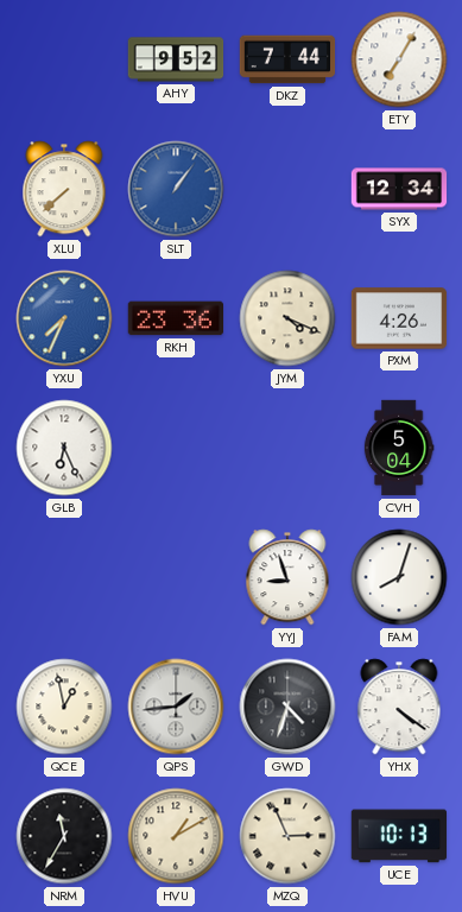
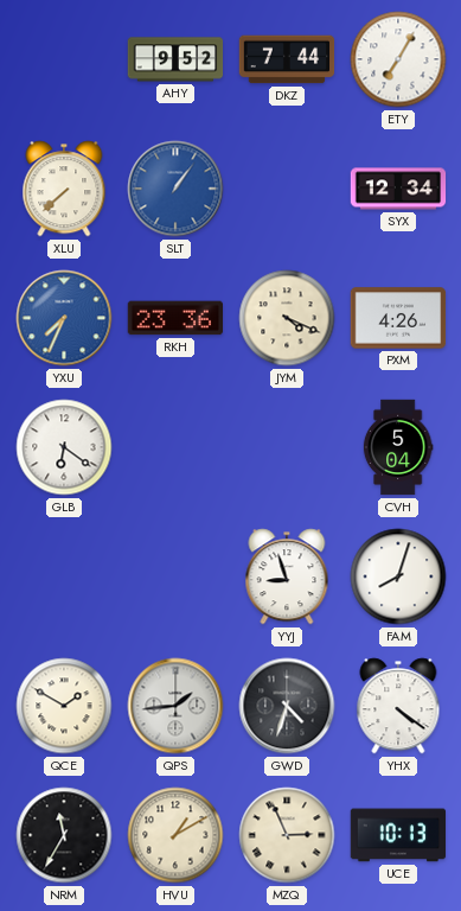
GLB: 6:26 -> 6:21
QCE: 12:58 -> 1:50
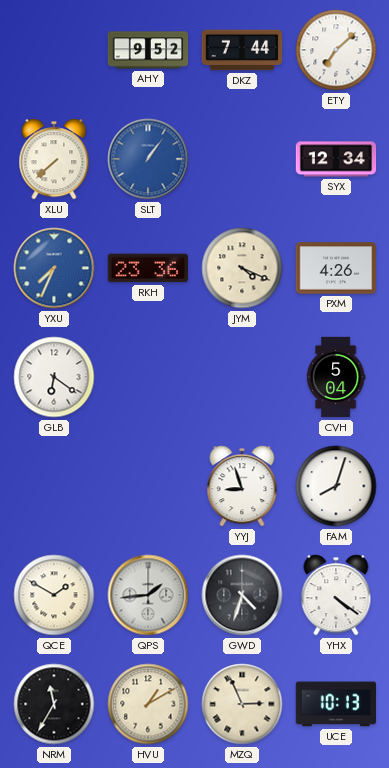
ETY: 7:05 -> 7:08
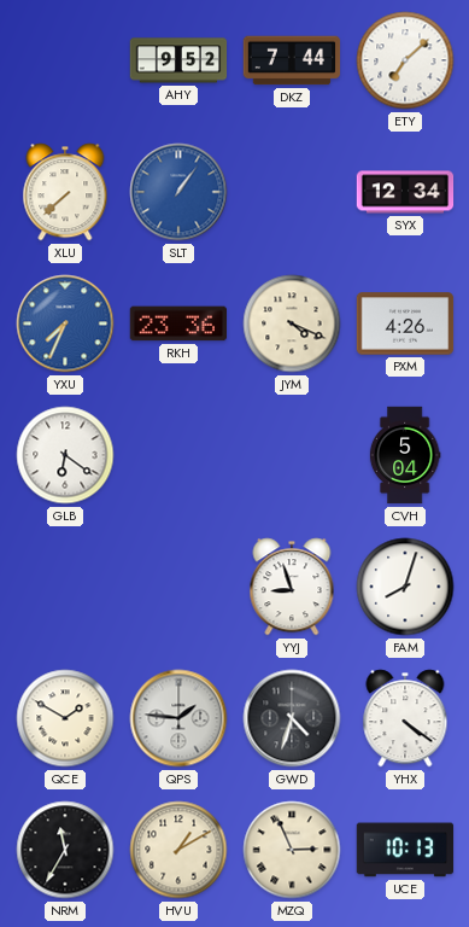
QPS: 1:44 -> 1:46
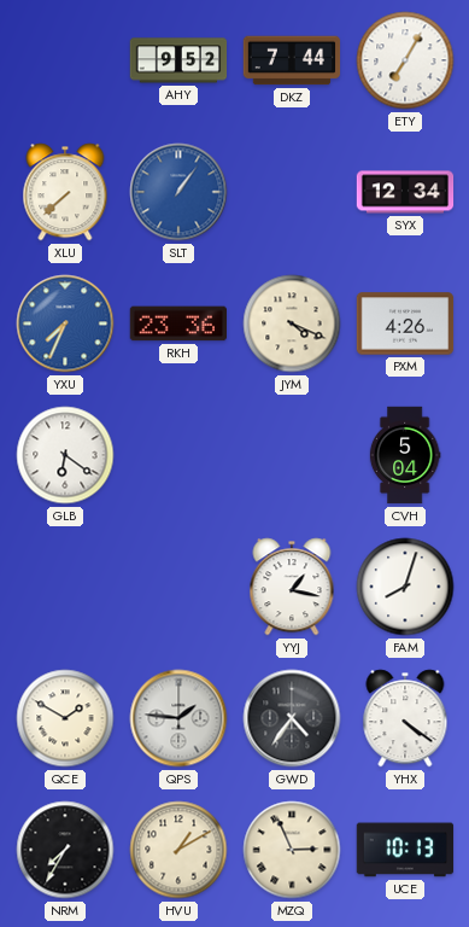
ETY: 7:08 -> 7:05
YYJ: 8:57 -> 1:17
GWD: 4:33 -> 4:36
NRM: 11:35 -> 7:35
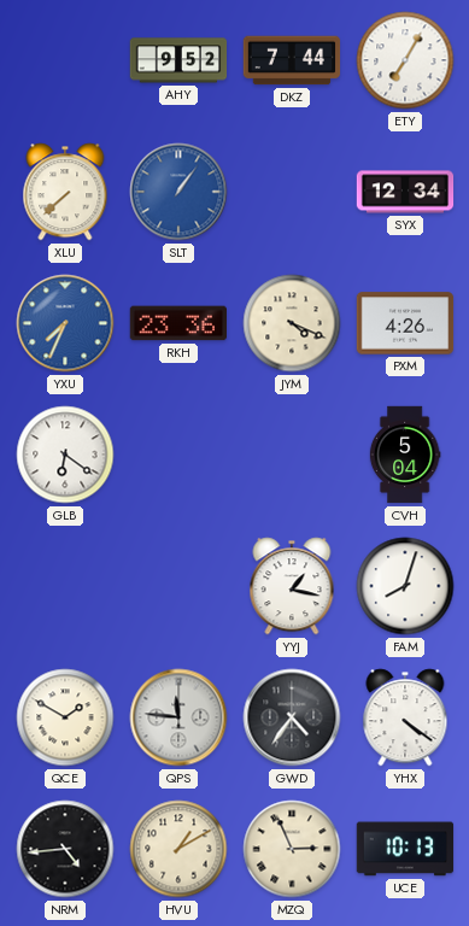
QPS: 1:46 -> 11:46
NRM: 7:35 -> 4:44
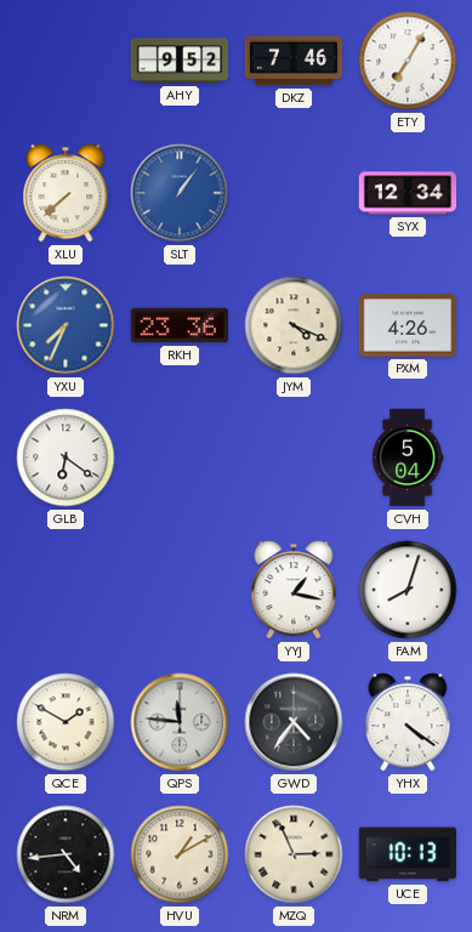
DKZ: 7:44 -> 7:46
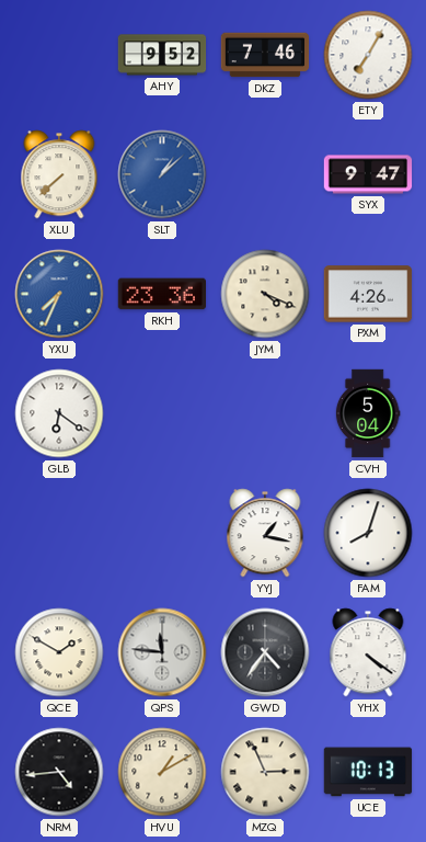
SLT: 1:06 -> 1:08
SYX: 12:34 -> 9:47
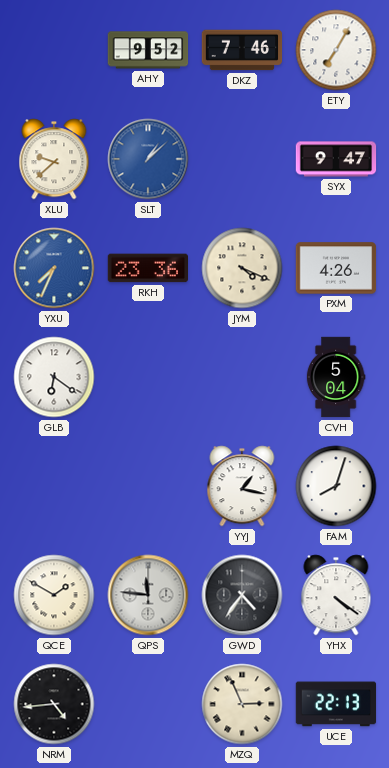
XLU: 7:38 -> 9:38
HVU: 1:10 -> none
UCE: 10:13 -> 22:13
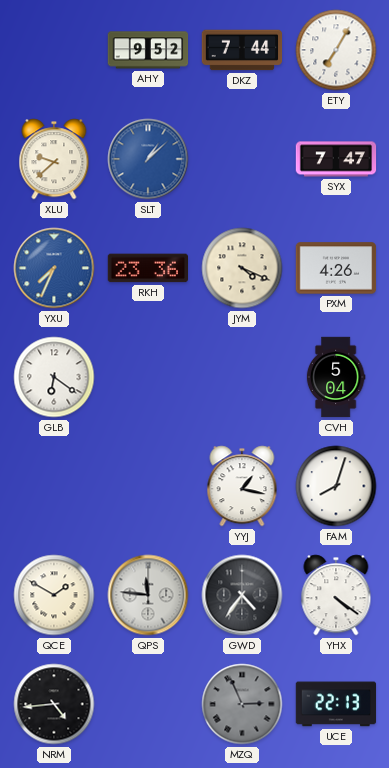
DKZ: 7:46 -> 7:44
SYX: 9:47 -> 7:47
MZQ dial: cream -> grey
